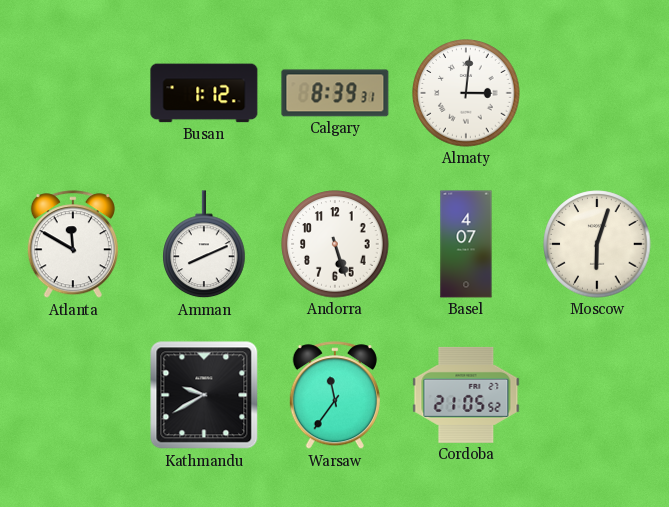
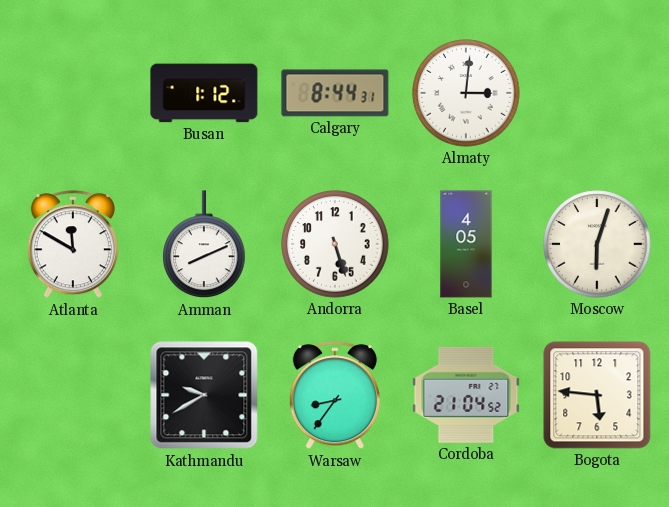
Calgary: 8:39 -> 8:44
Basel: 4:07 -> 4:05
Warsaw: 11:36 -> 8:36
Cordoba: 21:05 -> 21:04
Bogota: none -> 5:46
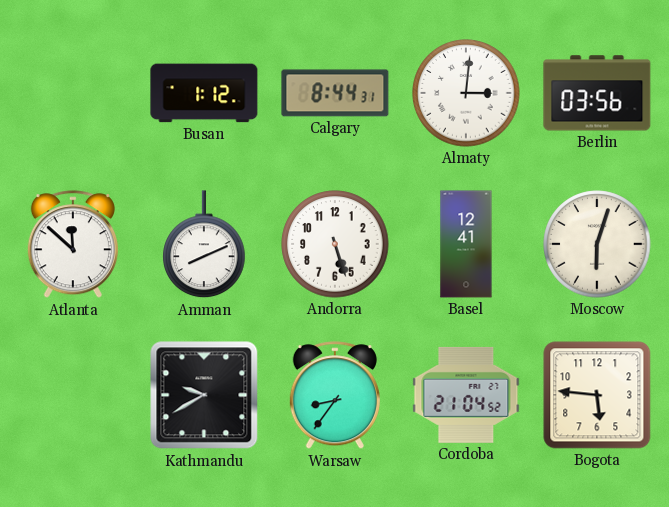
Berlin: none -> 03:56
Atlanta: 11:50 -> 11:52
Basel: 4:05 -> 12:41
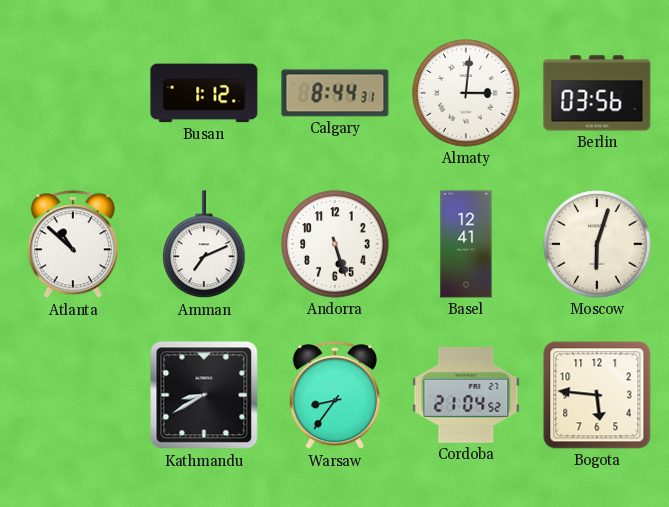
Atlanta: 11:52 -> 10:52
Amman: 8:11 -> 7:11
Kathmandu: 9:40 -> 8:40
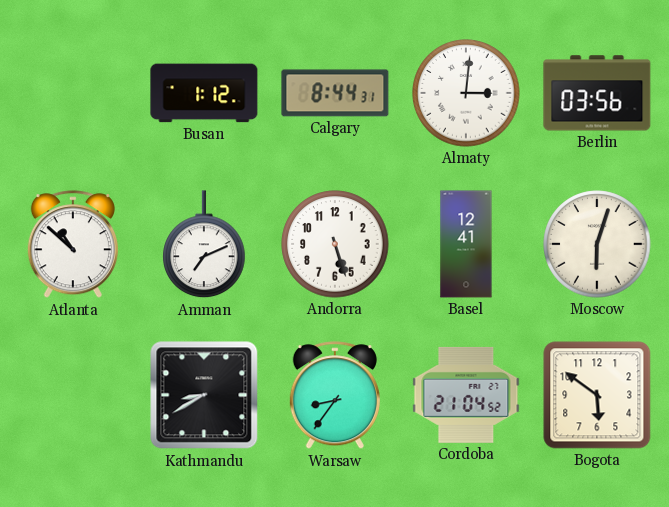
Bogota: 5:46 -> 5:51
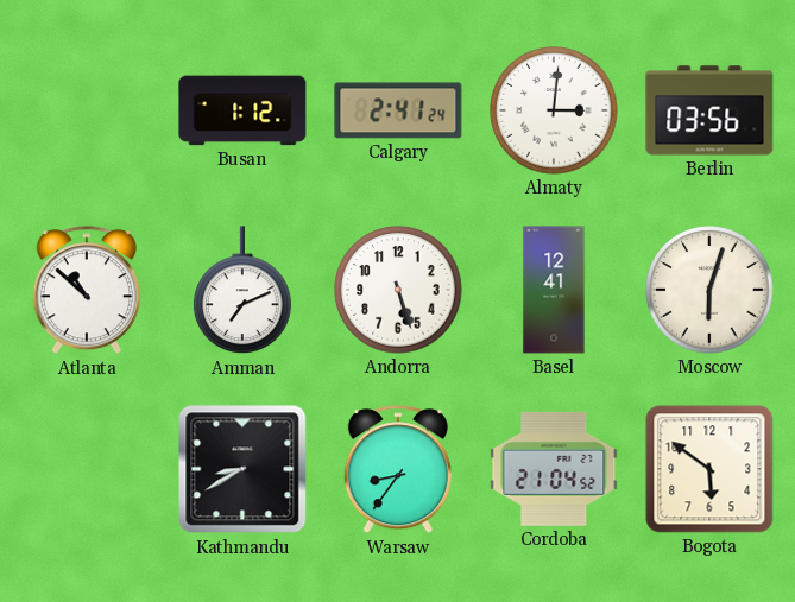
Calgary: 8:44 -> 2:41
